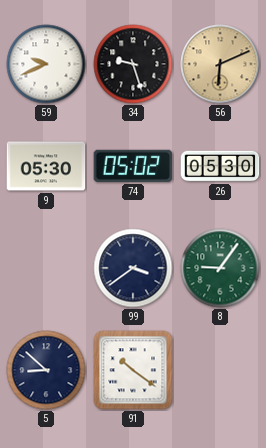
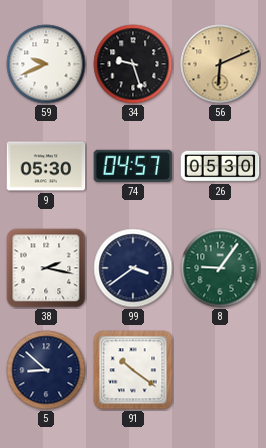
74: 05:02 -> 04:57
38: none -> 2:17
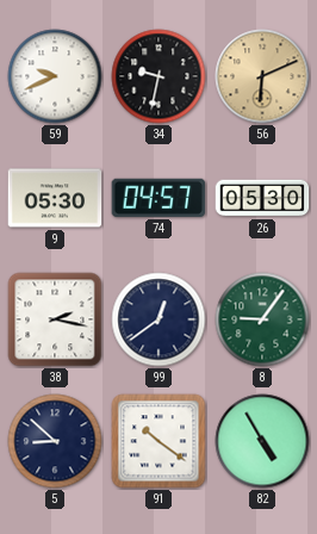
34: 9:27 -> 9:32
99: 3:39 -> 12:39
82: none -> 4:55
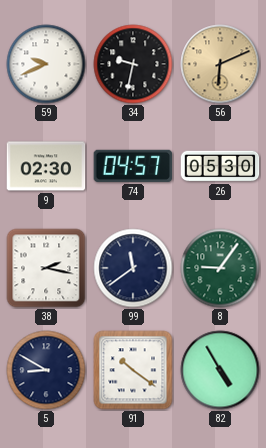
9: 05:30 -> 02:30
99: 12:39 -> 11:39
5: 8:52 -> 8:50
